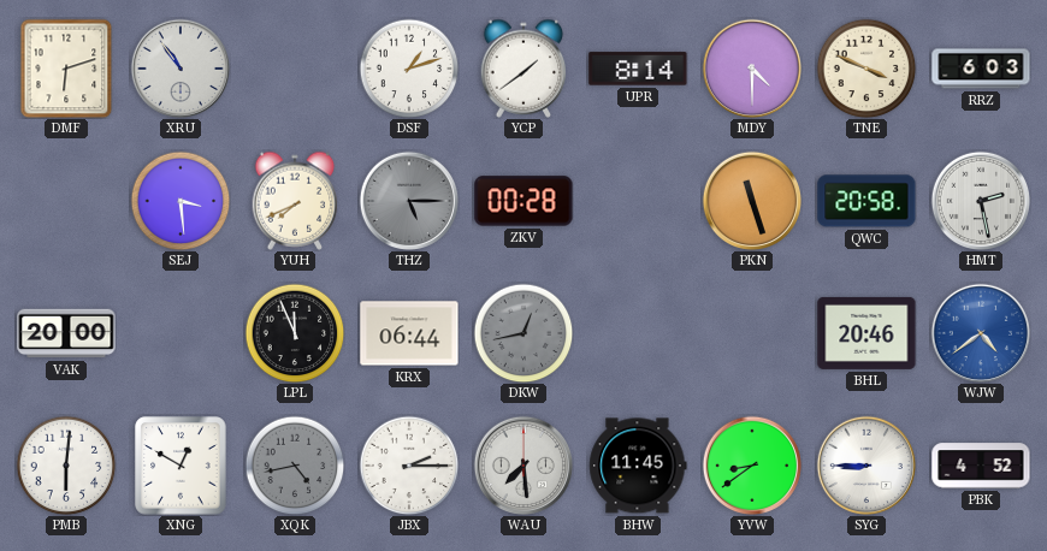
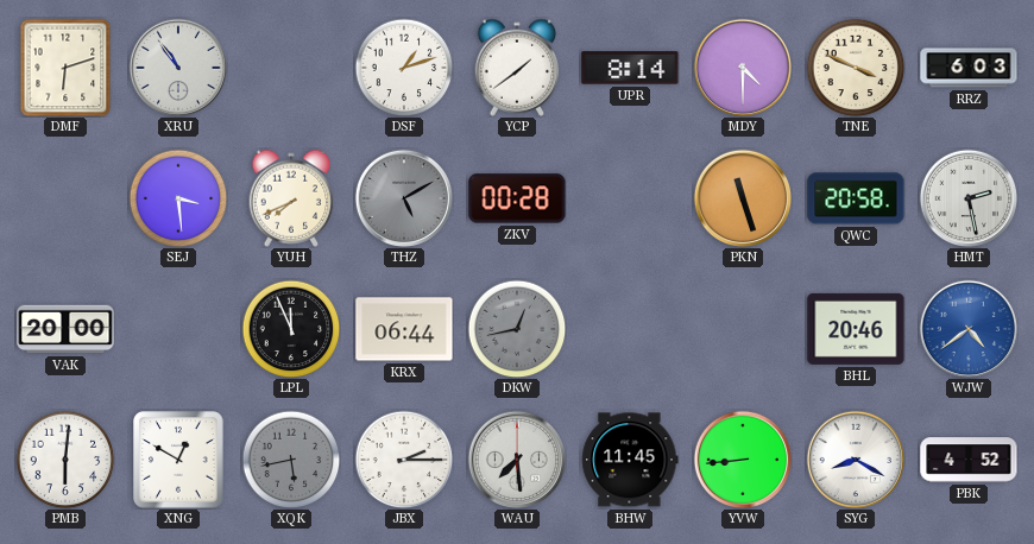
THZ: 5:15 -> 5:10
XQK: 4:43 -> 5:43
YVW: 8:39 -> 8:44
SYG: 8:45 -> 8:20
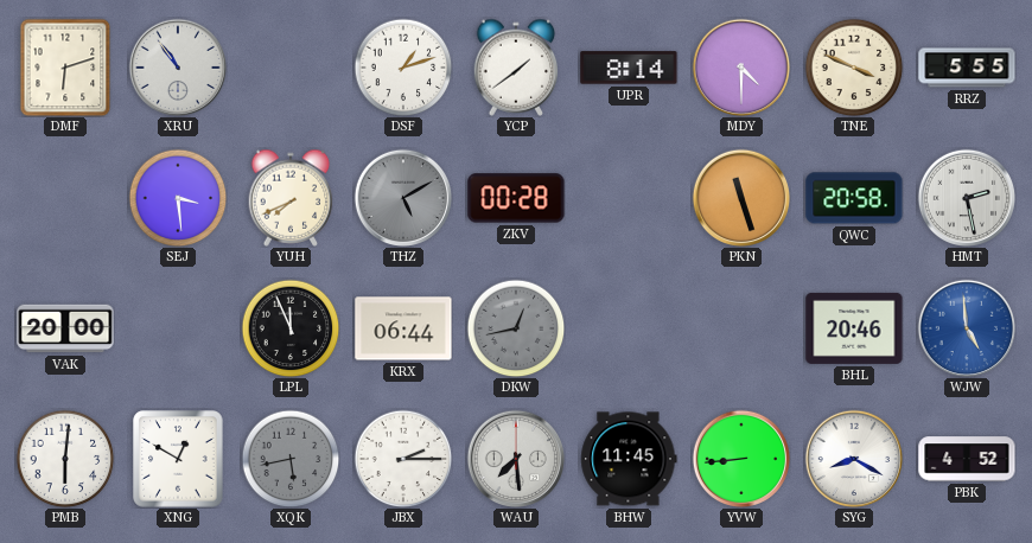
RRZ: 6:03 -> 5:55
WJW: 4:39 -> 4:59
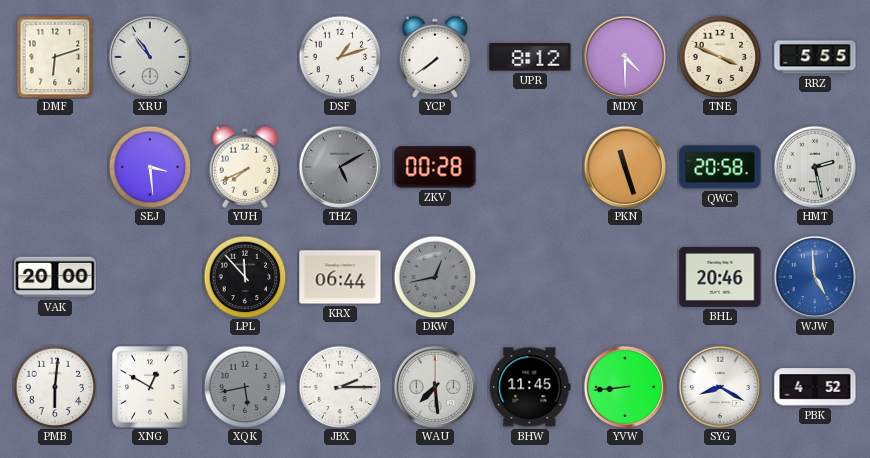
YCP: 1:39 -> 7:39
UPR: 8:14 -> 8:12
LPL: 11:56 -> 11:53
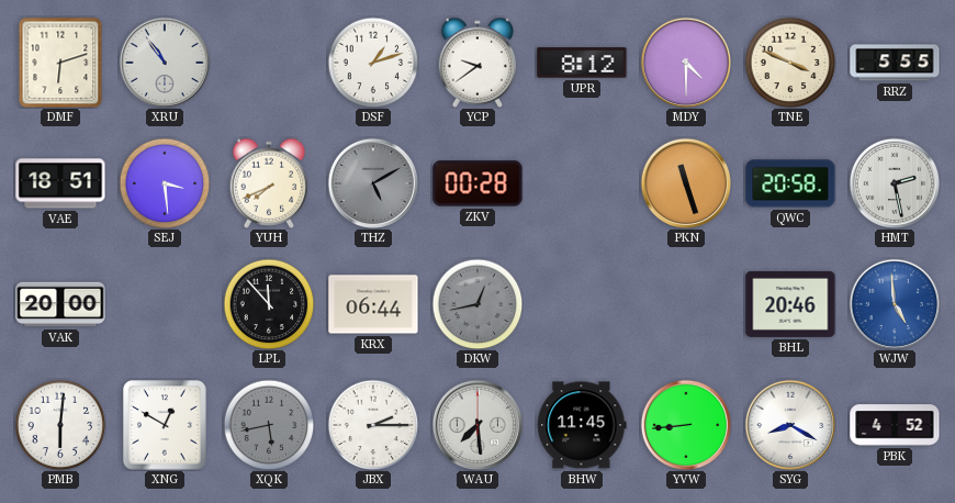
YCP: 7:39 -> 9:39
VAE: none -> 18:51
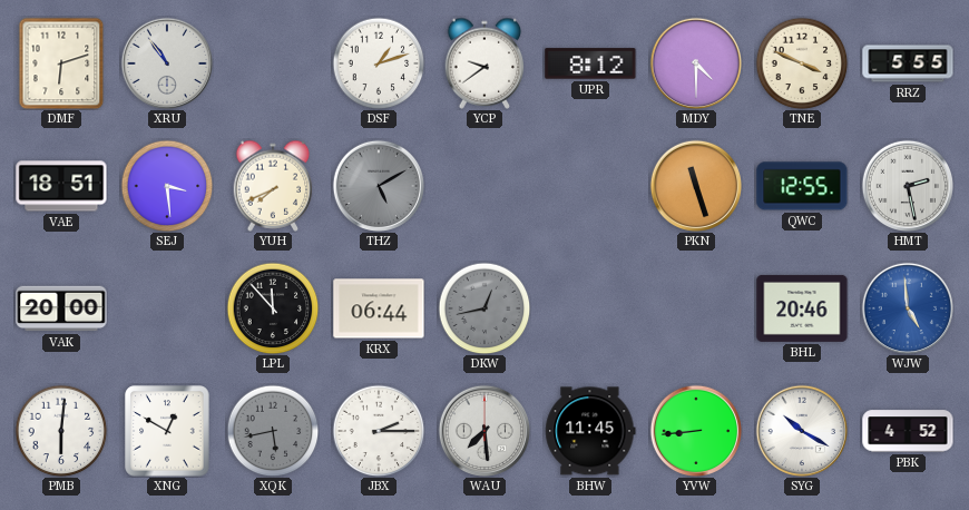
ZKV: 00:28 -> none
QWC: 20:58 -> 12:55
SYG: 8:20 -> 10:20
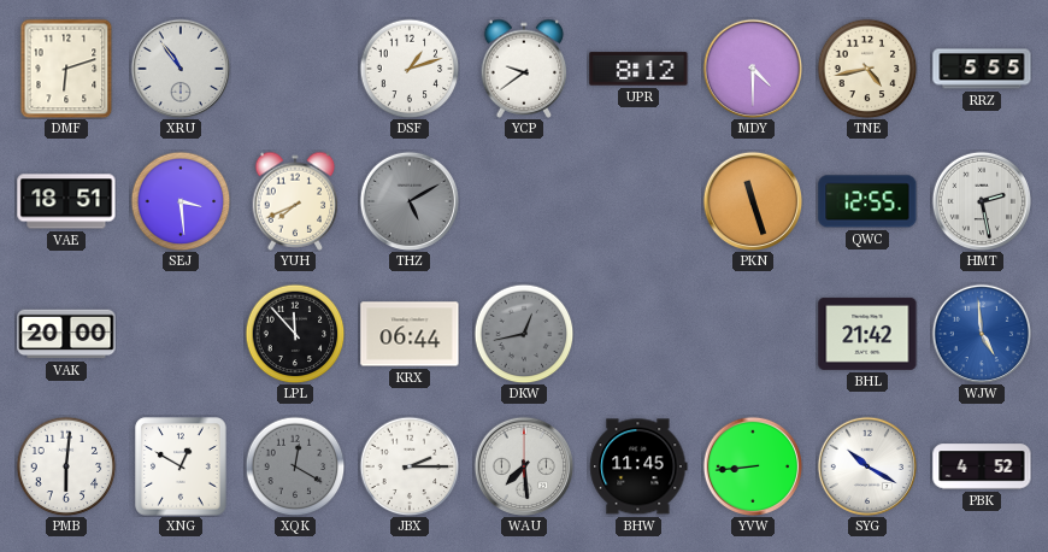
TNE: 3:49 -> 4:43
BHL: 20:46 -> 21:42
XQK: 5:43 -> 12:20
